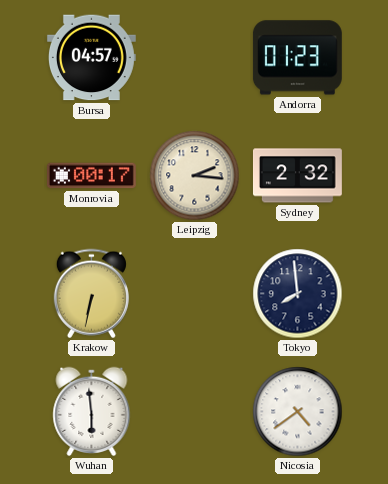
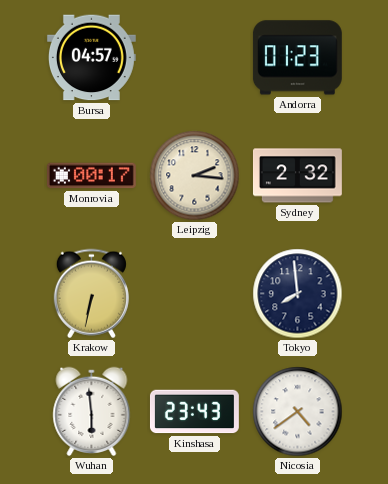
Kinshasa: none -> 23:43
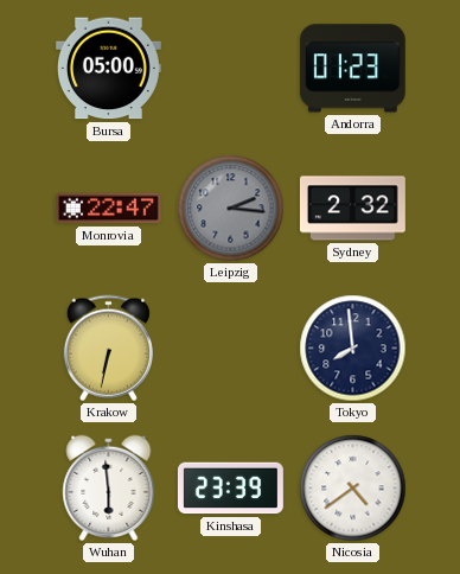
Bursa: 04:57 -> 05:00
Monrovia: 00:17 -> 22:47
Leipzig dial: cream -> grey
Kinshasa: 23:43 -> 23:39
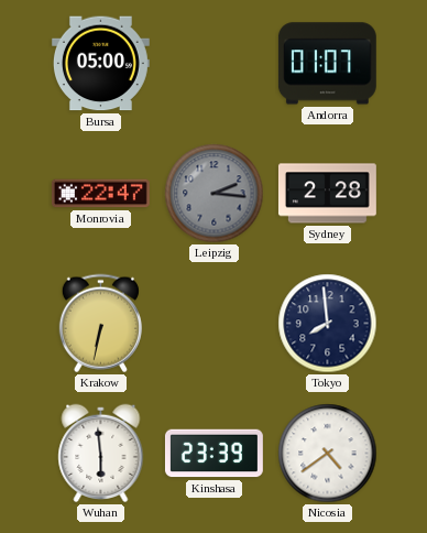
Andorra: 01:23 -> 01:07
Sydney: 2:32 -> 2:28
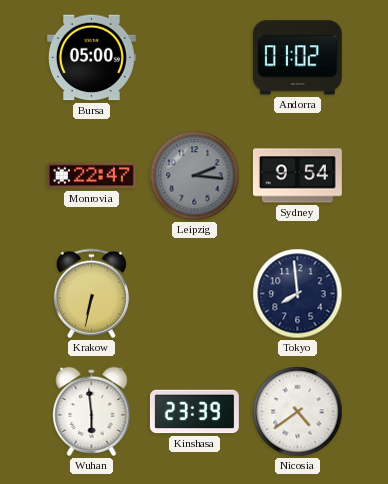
Andorra: 01:07 -> 01:02
Sydney: 2:28 -> 9:54
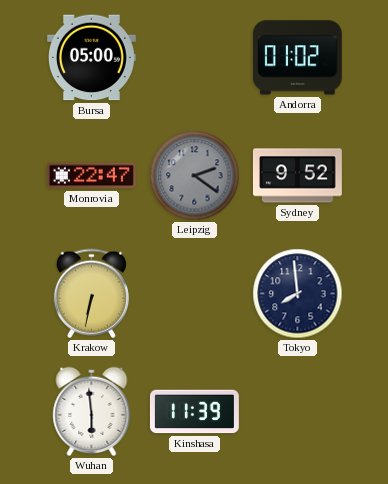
Leipzig: 2:16 -> 2:21
Sydney: 9:54 -> 9:52
Kinshasa: 23:39 -> 11:39
Nicosia: 4:39 -> none
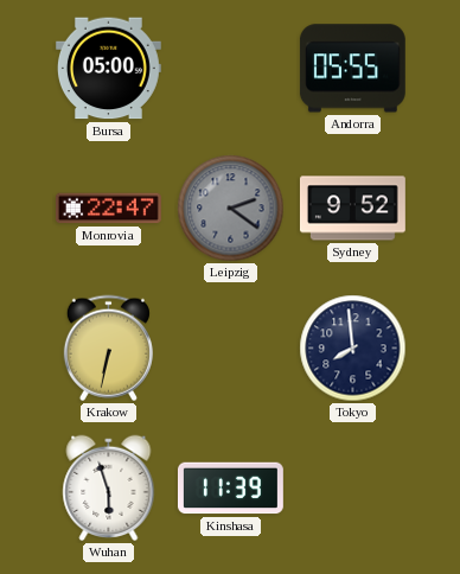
Andorra: 01:02 -> 05:55
Wuhan: 5:59 -> 5:57
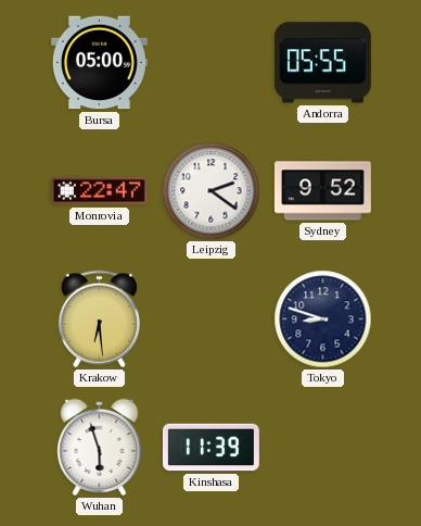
Leipzig dial: grey -> white
Krakow: 6:32 -> 6:29
Tokyo: 7:59 -> 8:48
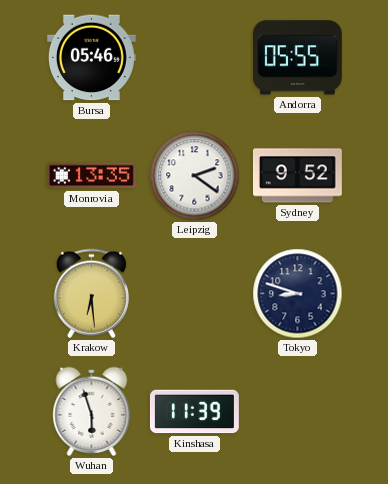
Bursa: 05:00 -> 05:46
Monrovia: 22:47 -> 13:35
